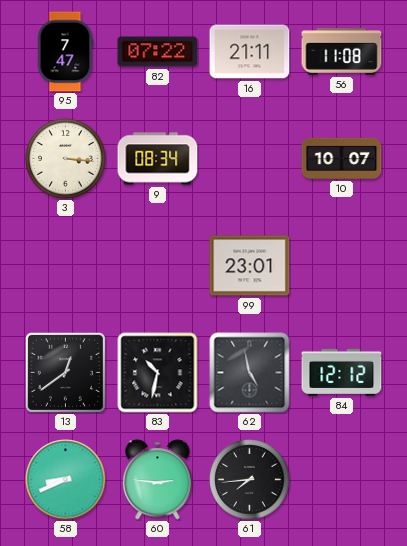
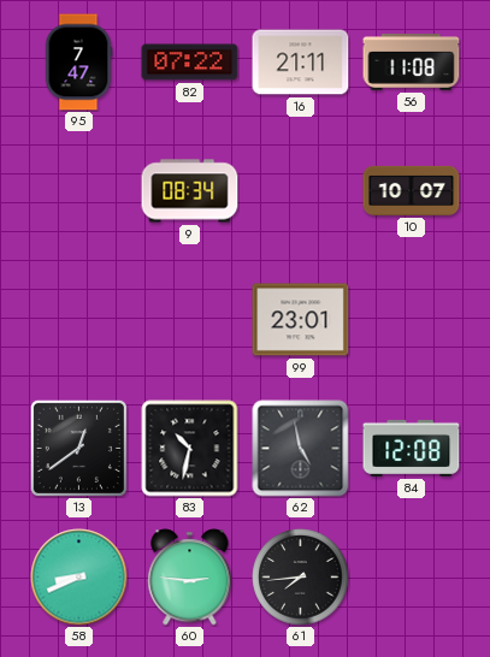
3: 3:16 -> none
84: 12:12 -> 12:08
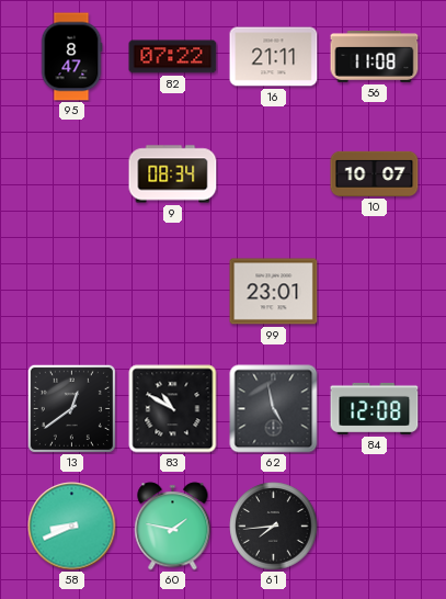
95: 7:47 -> 8:47
83: 10:32 -> 10:50
60: 2:46 -> 1:47
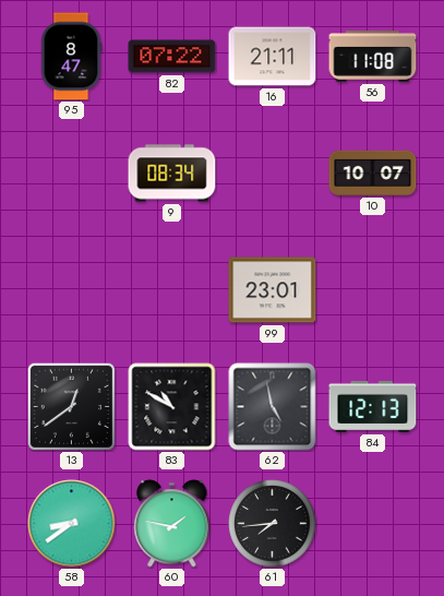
84: 12:08 -> 12:13
58: 8:41 -> 8:39
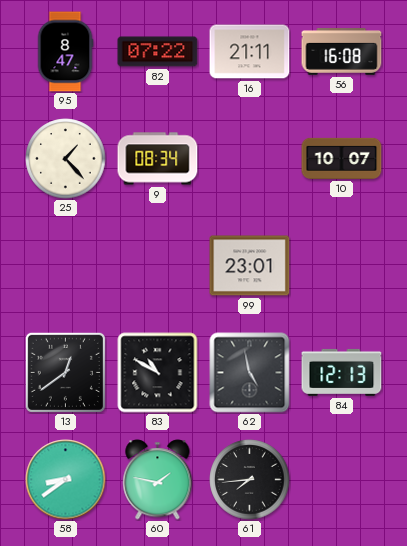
56: 11:08 -> 16:08
25: none -> 1:23
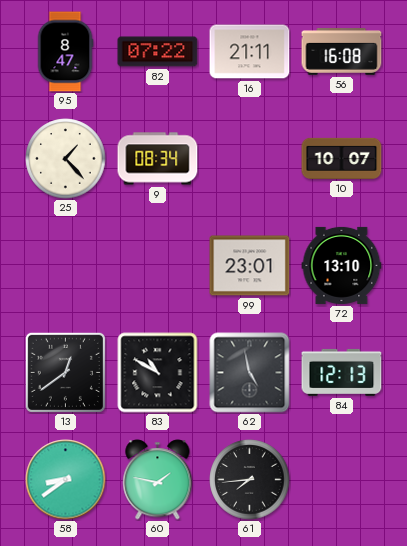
72: none -> 13:10
